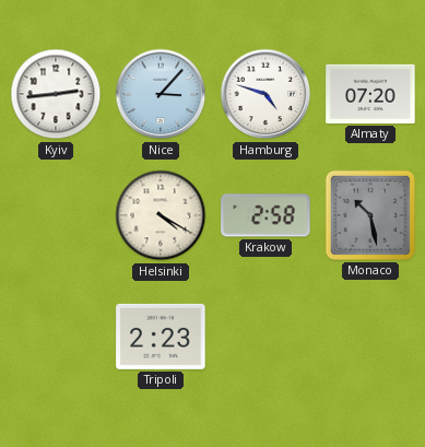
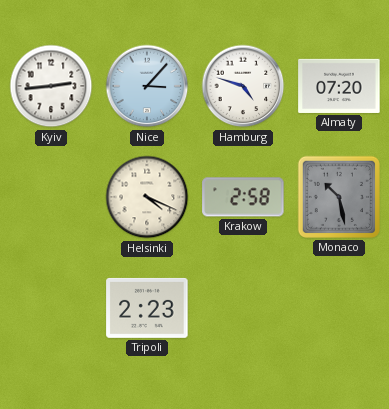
Helsinki: 4:20 -> 4:19
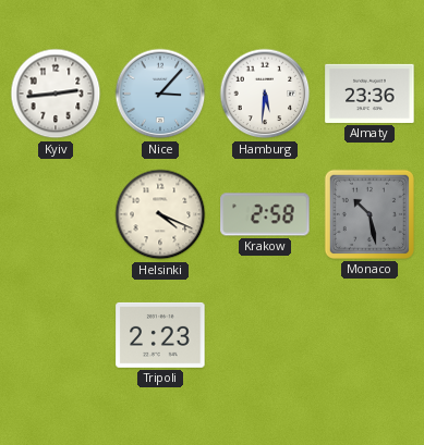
Hamburg: 4:48 -> 5:31
Almaty: 07:20 -> 23:36
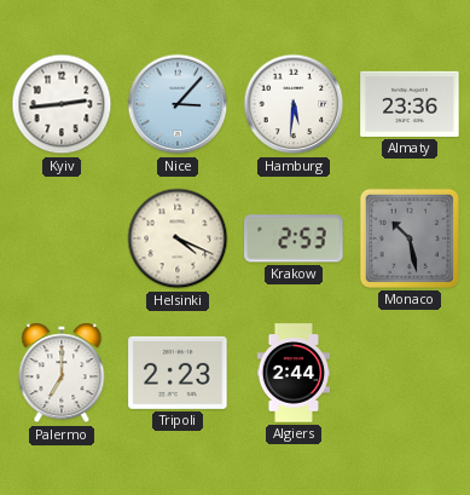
Krakow: 2:58 -> 2:53
Palermo: none -> 7:00
Algiers: none -> 2:44
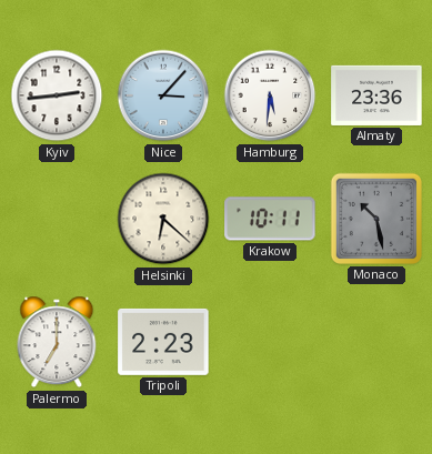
Helsinki: 4:19 -> 6:22
Krakow: 2:53 -> 10:11
Algiers: 2:44 -> none
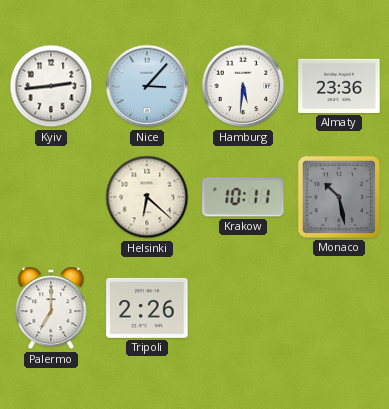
Tripoli: 2:23 -> 2:26
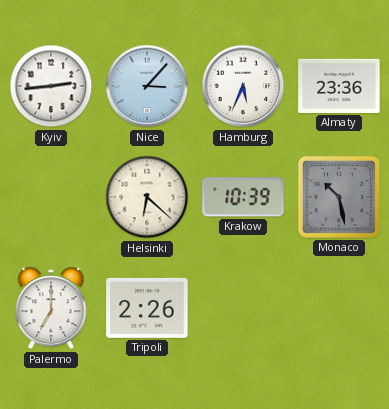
Hamburg: 5:31 -> 5:34
Krakow: 10:11 -> 10:39
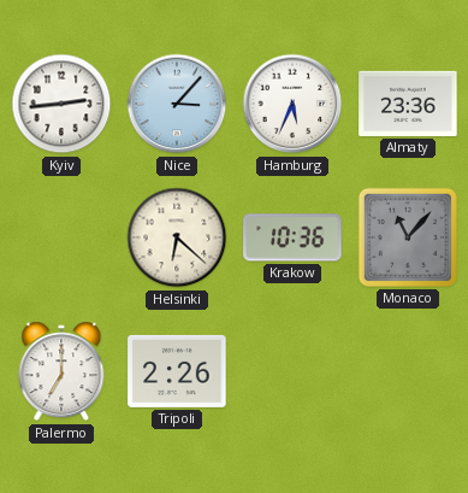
Krakow: 10:39 -> 10:36
Monaco: 10:28 -> 11:07
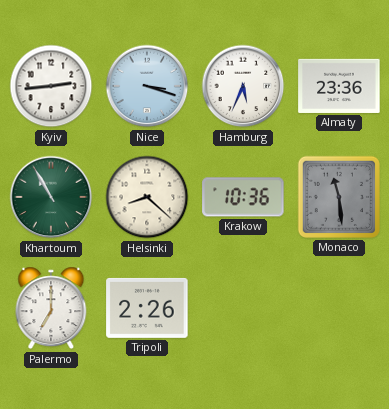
Nice: 3:07 -> 3:18
Khartoum: none -> 10:55
Helsinki: 6:22 -> 8:22
Monaco: 11:07 -> 11:29
